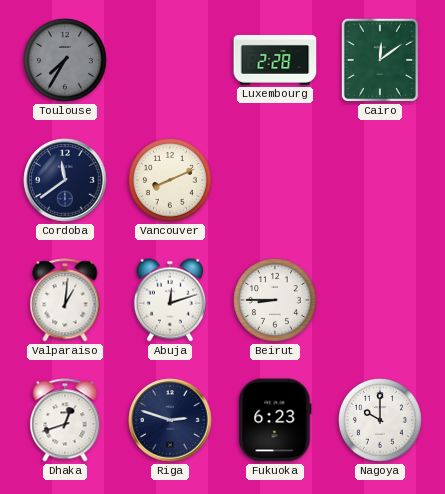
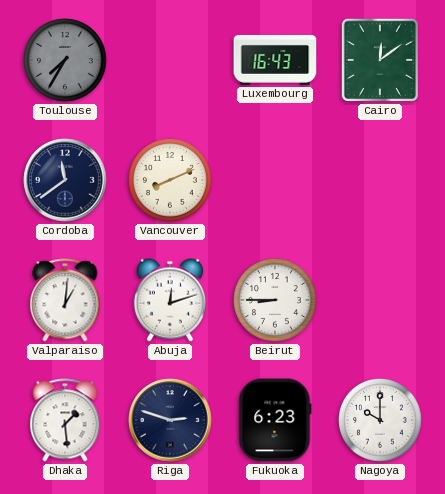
Luxembourg: 2:28 -> 16:43
Dhaka: 12:42 -> 1:29
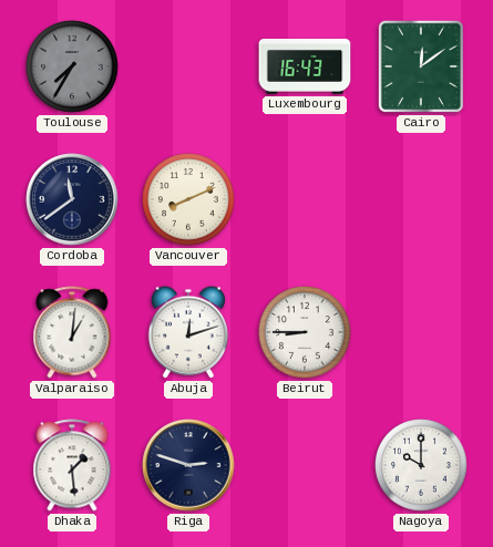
Fukuoka: 6:23 -> none
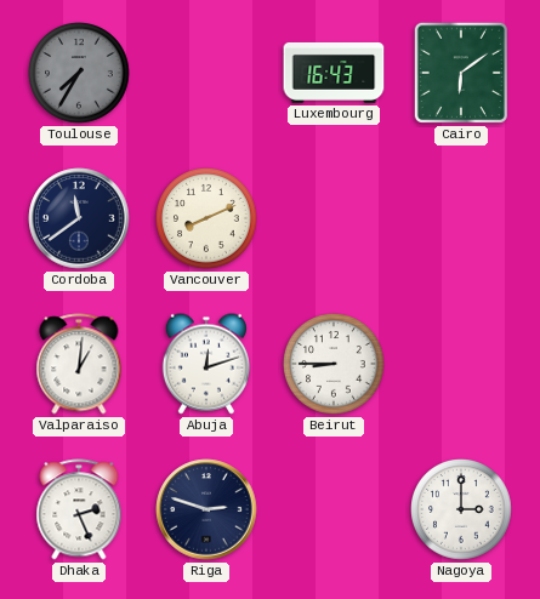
Cairo: 12:09 -> 6:09
Dhaka: 1:29 -> 2:26
Nagoya: 10:00 -> 3:00
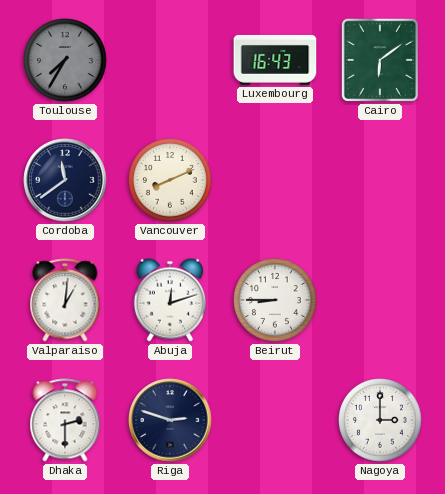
Dhaka: 2:26 -> 2:30
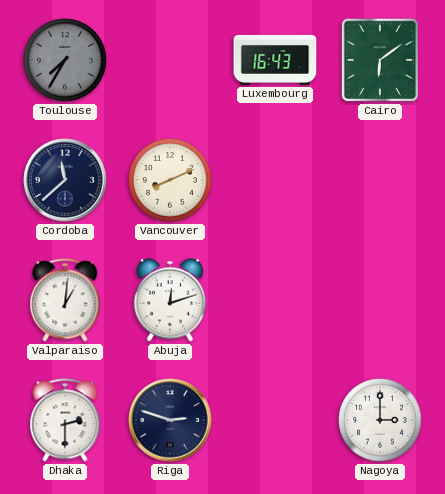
Cordoba: 11:39 -> 11:38
Beirut: 8:45 -> none
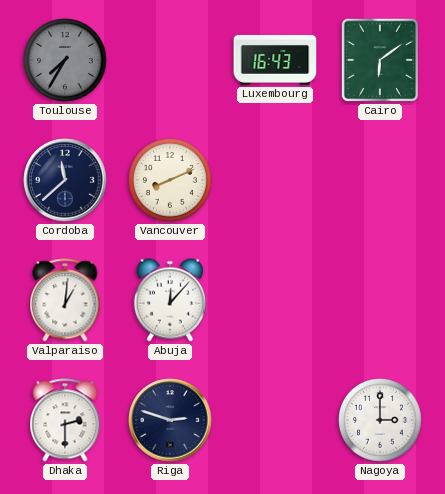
Abuja: 12:12 -> 12:07
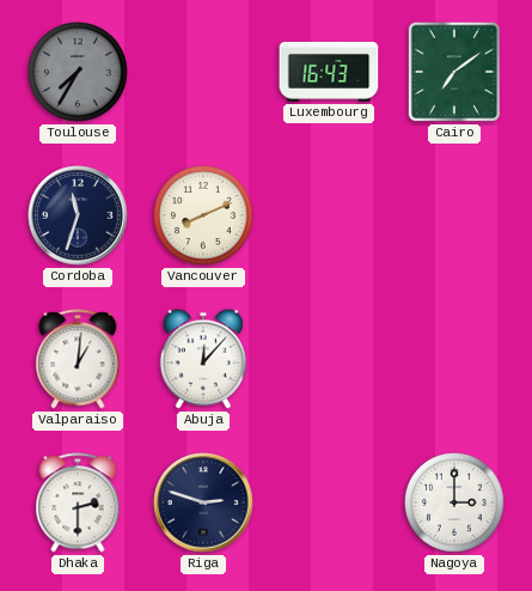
Cairo: 6:09 -> 7:09
Cordoba: 11:38 -> 11:33
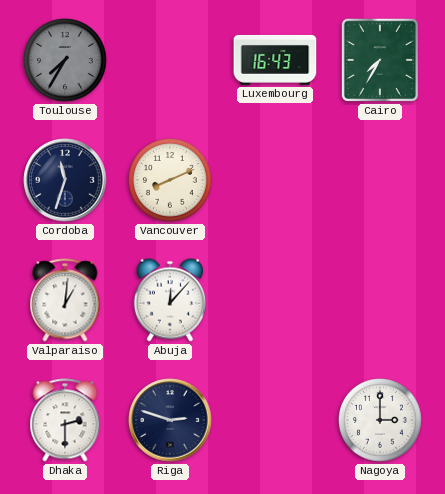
Cairo: 7:09 -> 7:35
